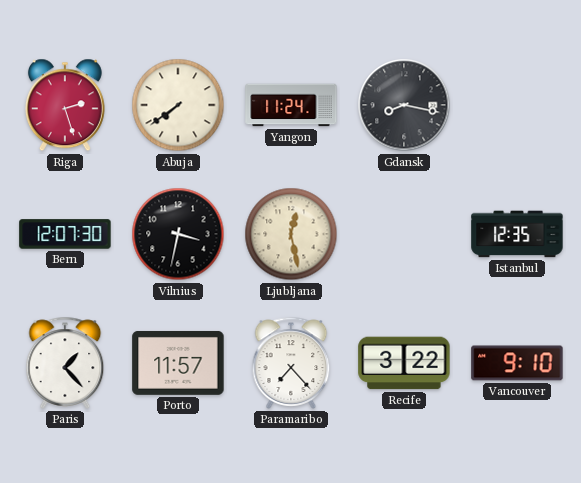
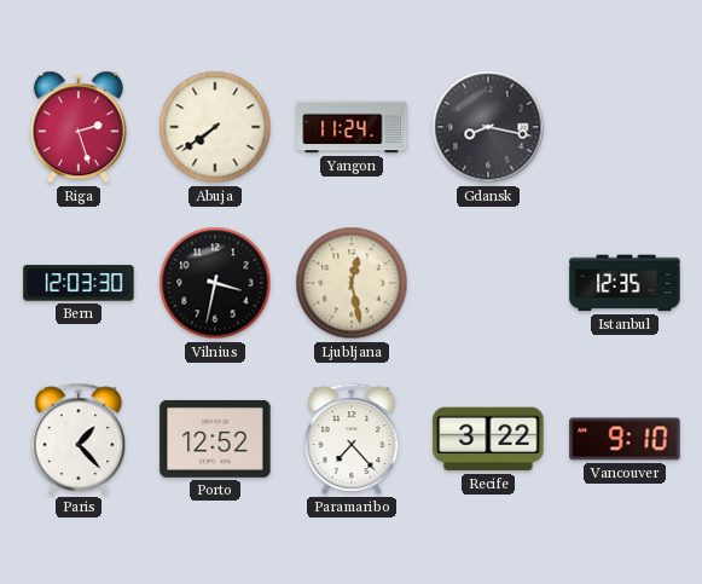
Bern: 12:07 -> 12:03
Porto: 11:57 -> 12:52
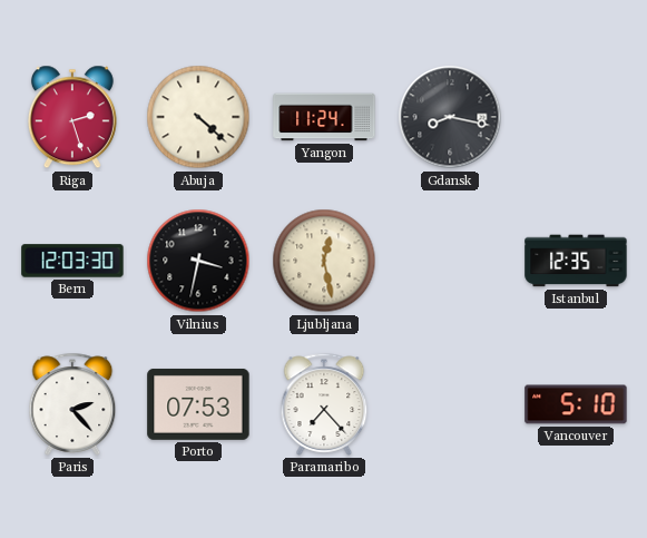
Abuja: 7:39 -> 4:22
Paris: 1:23 -> 2:23
Porto: 12:52 -> 07:53
Recife: 3:22 -> none
Vancouver: 9:10 -> 5:10
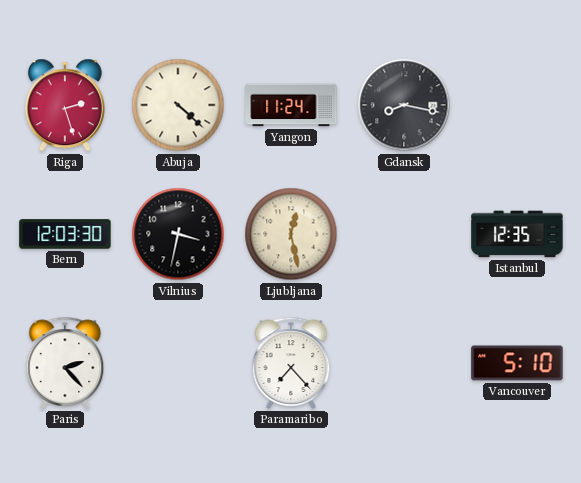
Porto: 07:53 -> none
